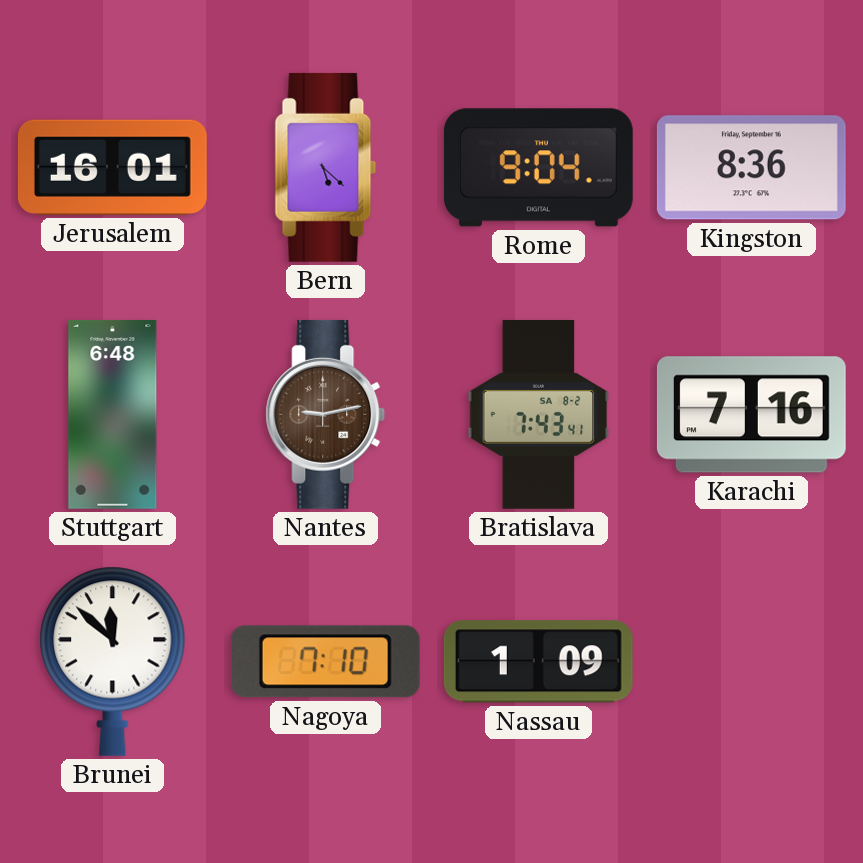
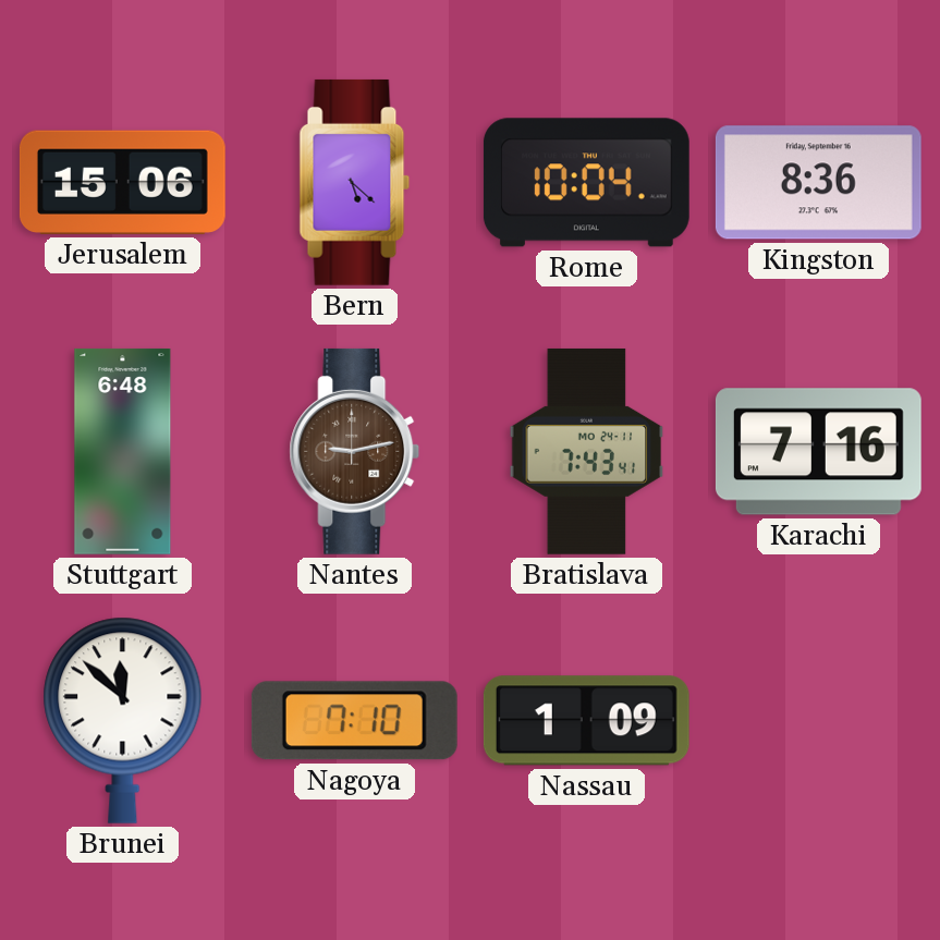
Jerusalem: 16:01 -> 15:06
Rome: 9:04 -> 10:04
Bratislava date: SA 8-2 -> MO 24-11
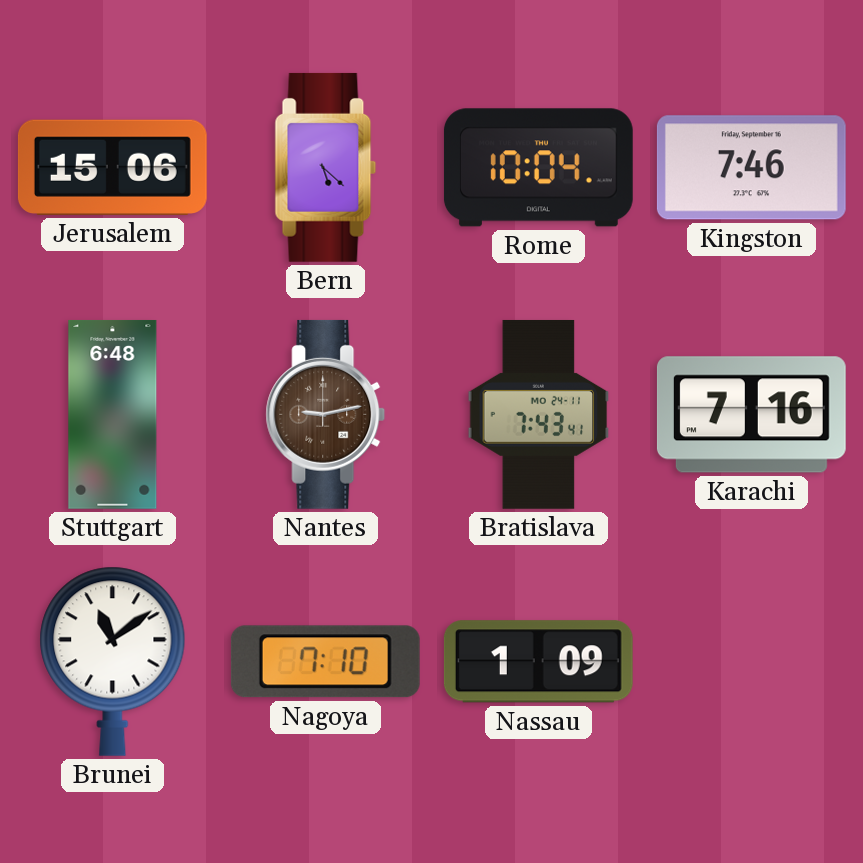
Kingston: 8:36 -> 7:46
Brunei: 11:52 -> 11:09
